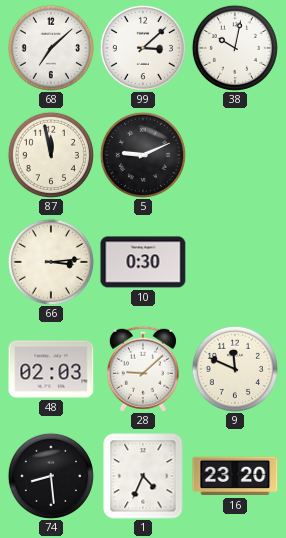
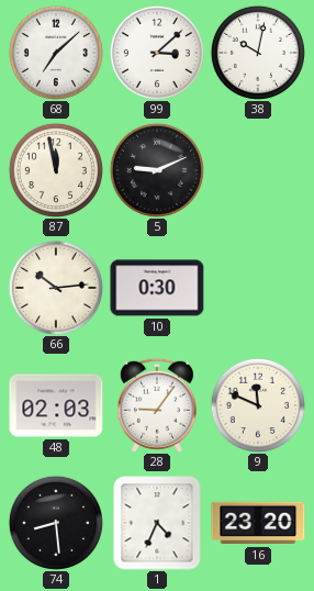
66: 3:14 -> 10:14
28: 9:08 -> 9:06
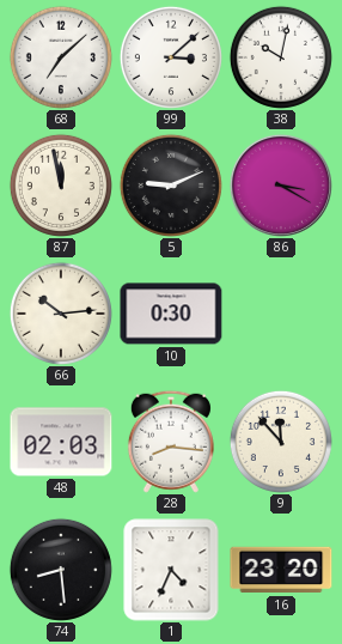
86: none -> 3:20
28: 9:06 -> 8:16
9: 11:49 -> 11:53
